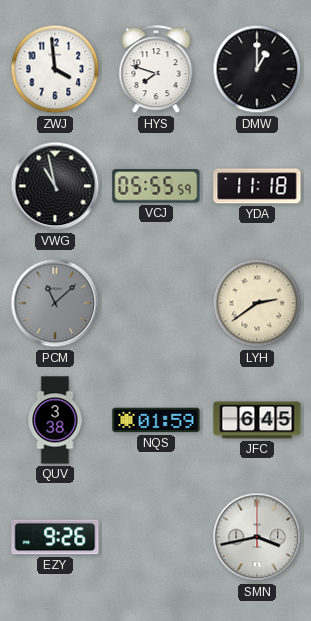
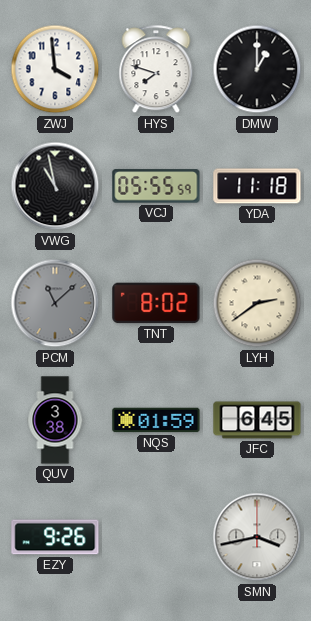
TNT: none -> 8:02
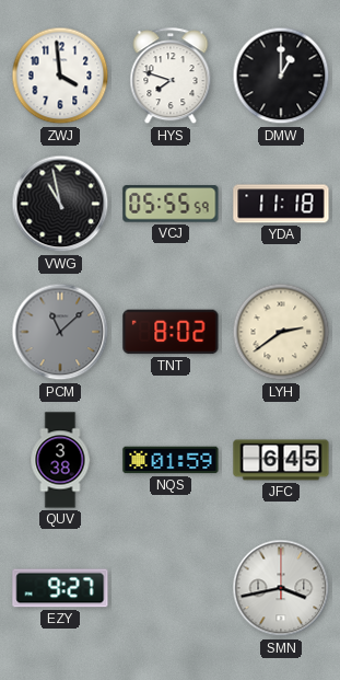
EZY: 9:26 -> 9:27
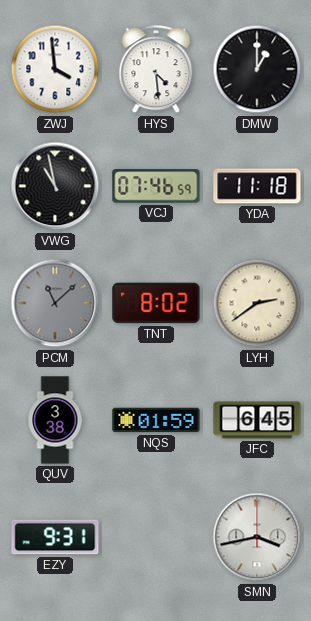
HYS: 7:48 -> 4:29
VCJ: 05:55 -> 07:46
EZY: 9:27 -> 9:31
